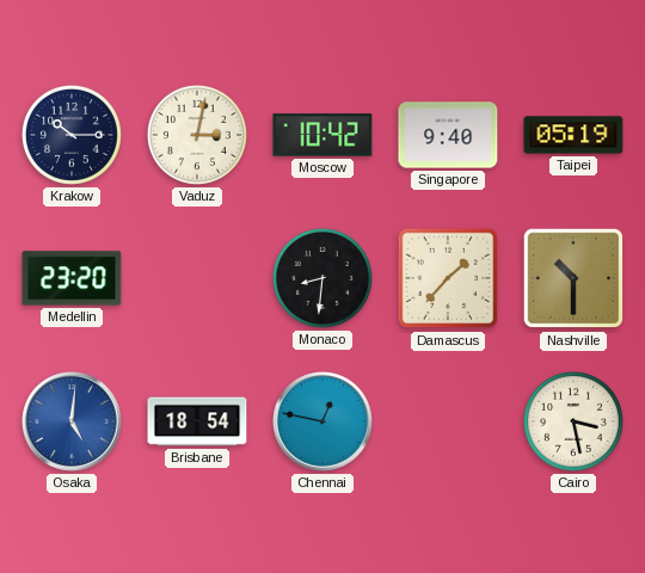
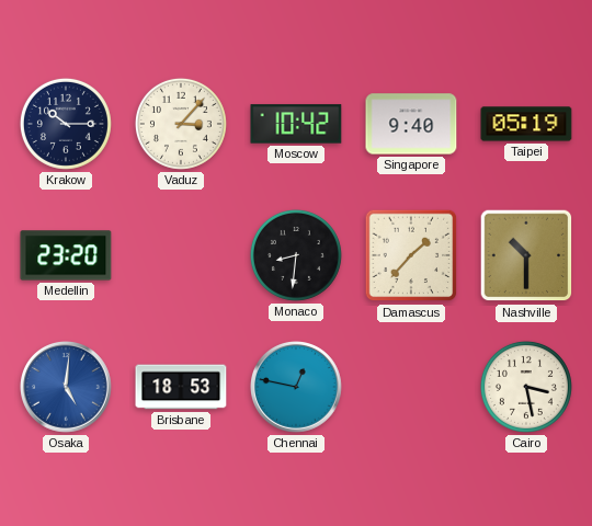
Vaduz: 3:02 -> 3:07
Brisbane: 18:54 -> 18:53
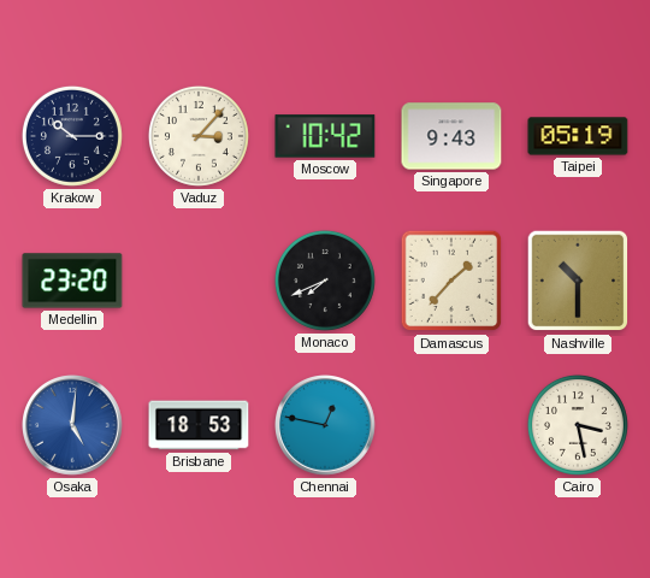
Singapore: 9:40 -> 9:43
Monaco: 8:31 -> 7:41
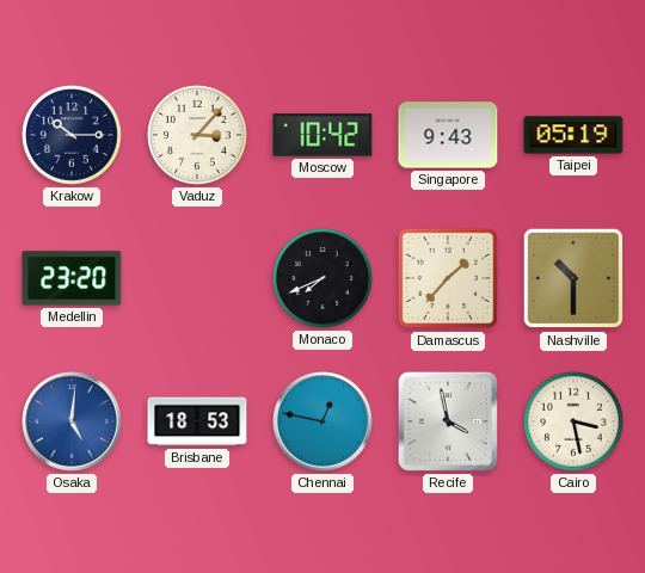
Recife: none -> 3:58
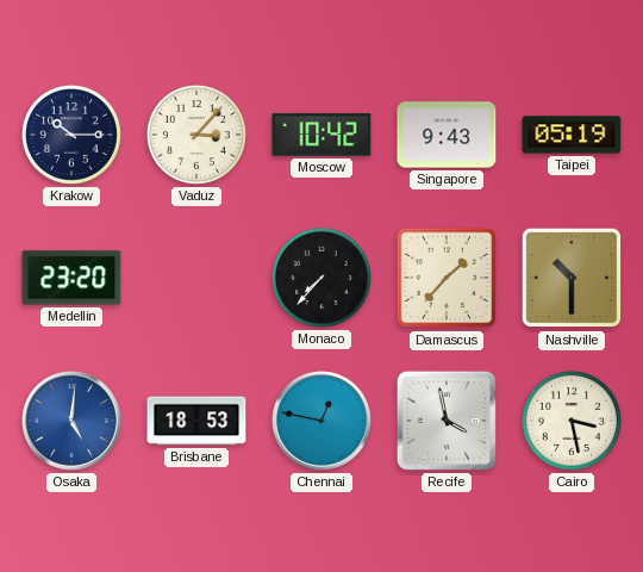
Monaco: 7:41 -> 7:37
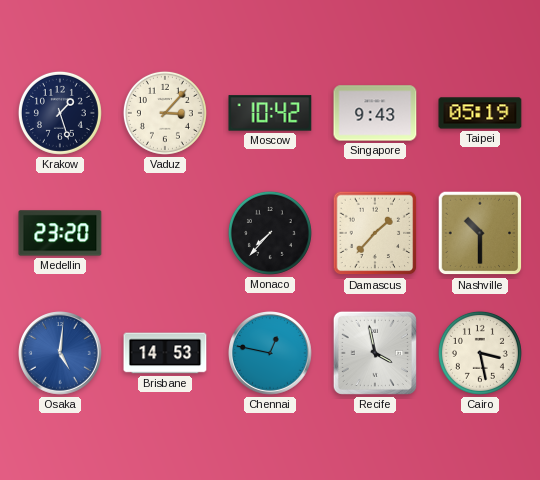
Krakow: 10:15 -> 1:27
Brisbane: 18:53 -> 14:53
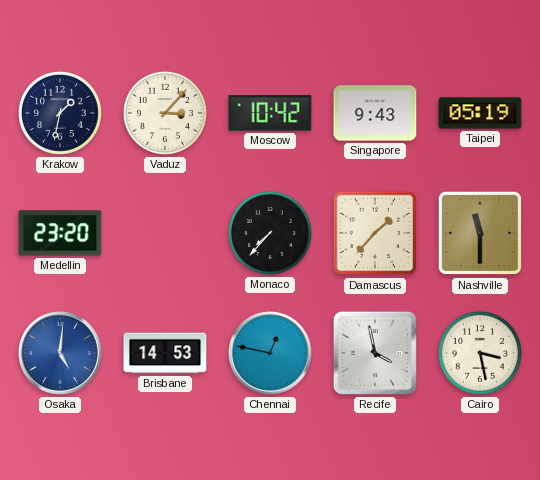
Krakow: 1:27 -> 1:32
Nashville: 10:30 -> 11:30
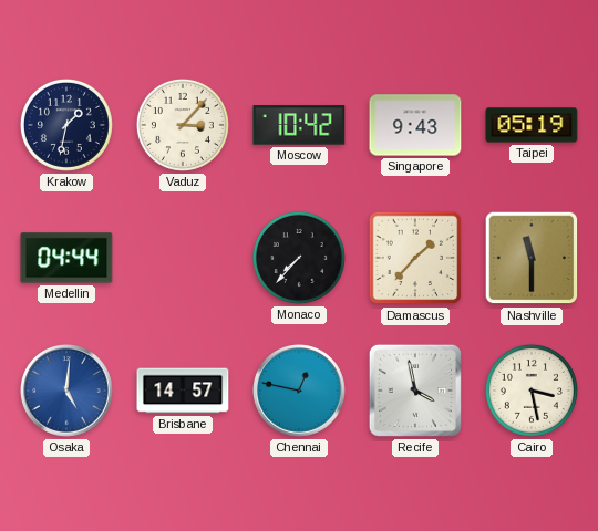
Medellin: 23:20 -> 04:44
Brisbane: 14:53 -> 14:57
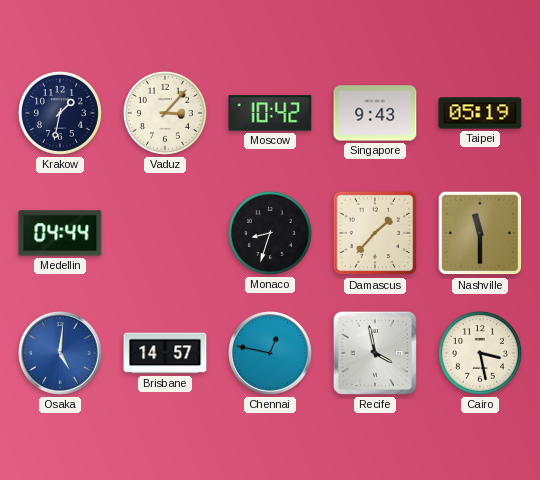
Monaco: 7:37 -> 8:33
